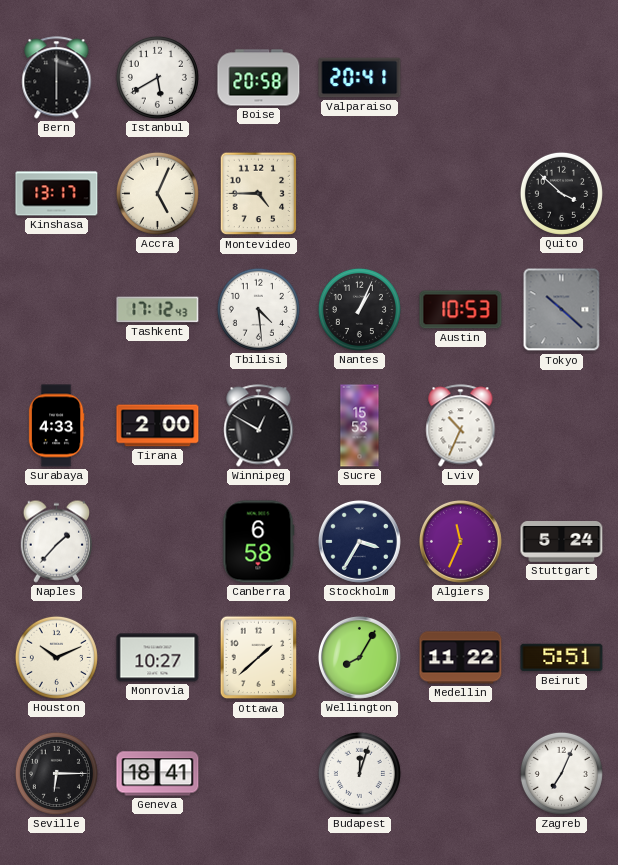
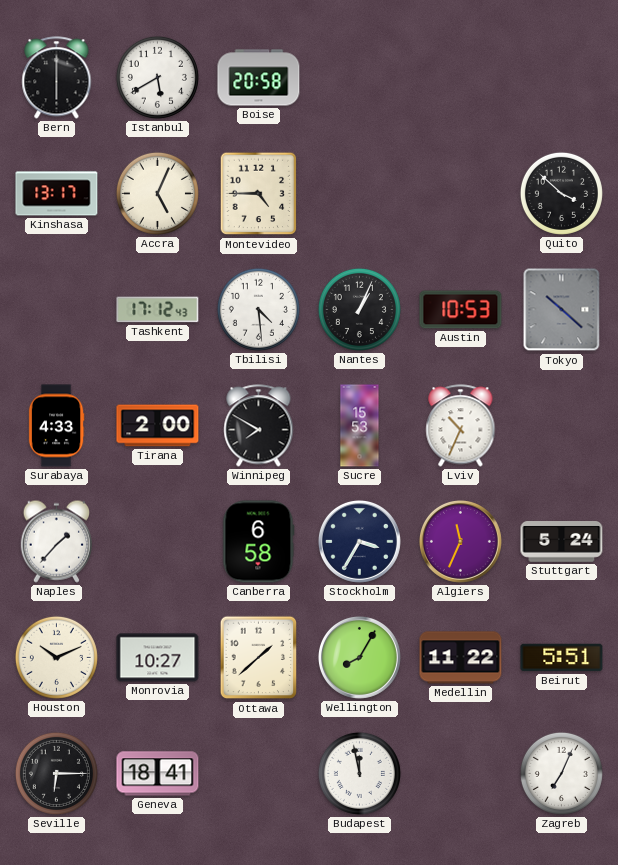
Valparaiso: 20:41 -> none
Winnipeg: 12:50 -> 7:50
Budapest: 12:03 -> 11:58
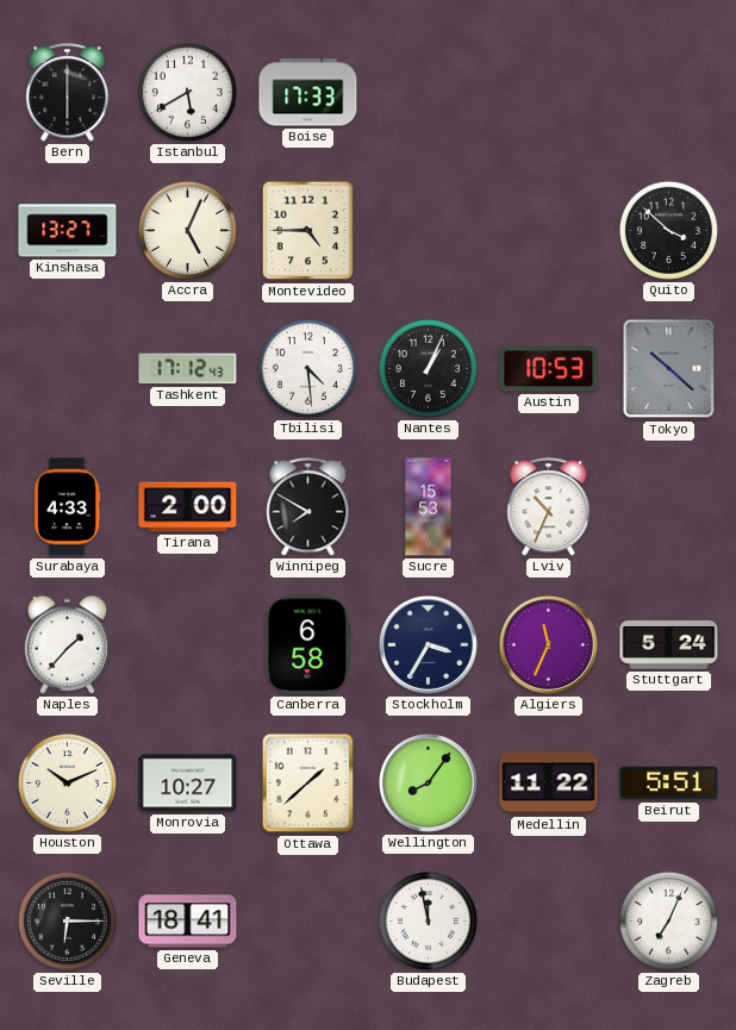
Boise: 20:58 -> 17:33
Kinshasa: 13:17 -> 13:27
Wellington: 8:05 -> 8:06
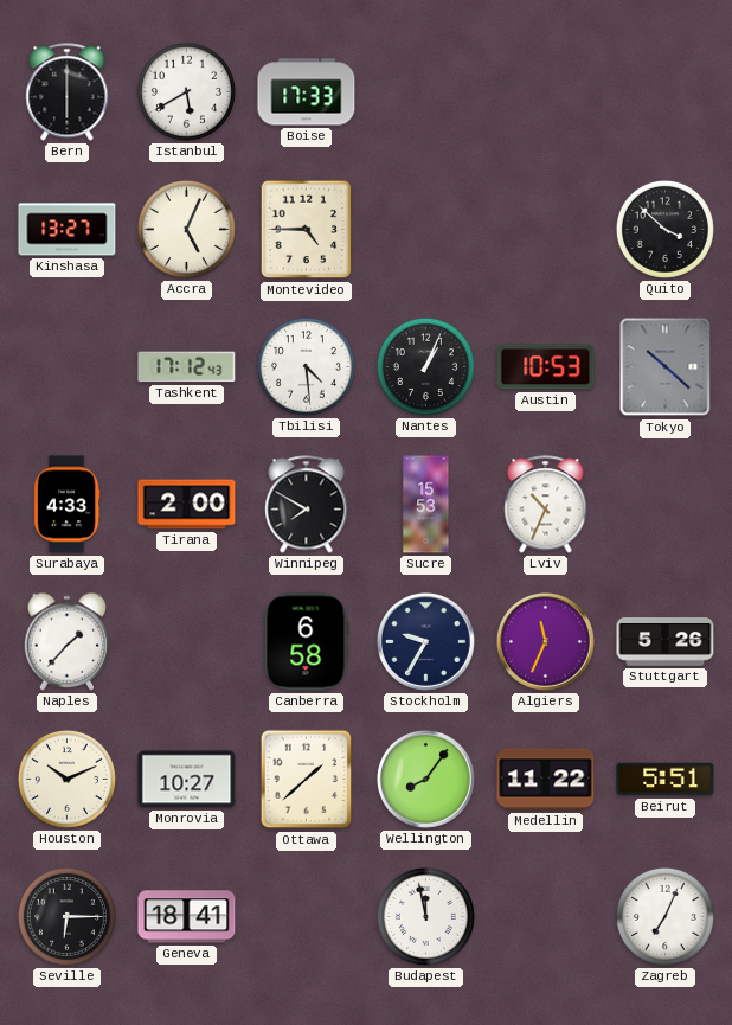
Stockholm: 3:35 -> 9:35
Stuttgart: 5:24 -> 5:26
